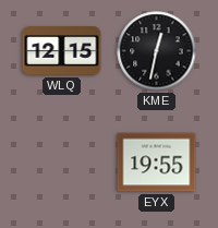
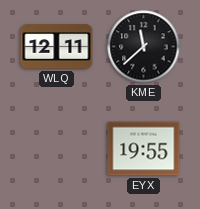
WLQ: 12:15 -> 12:11
KME: 12:32 -> 11:38
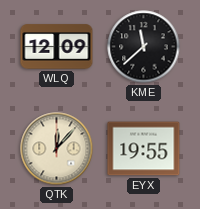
WLQ: 12:11 -> 12:09
QTK: none -> 12:07
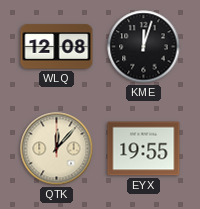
WLQ: 12:09 -> 12:08
KME: 11:38 -> 12:03
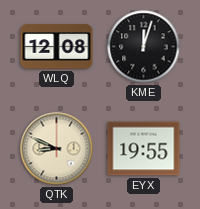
QTK: 12:07 -> 8:49
